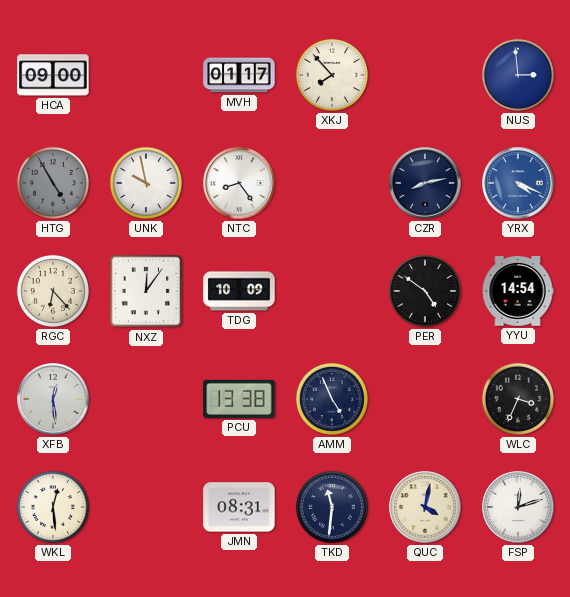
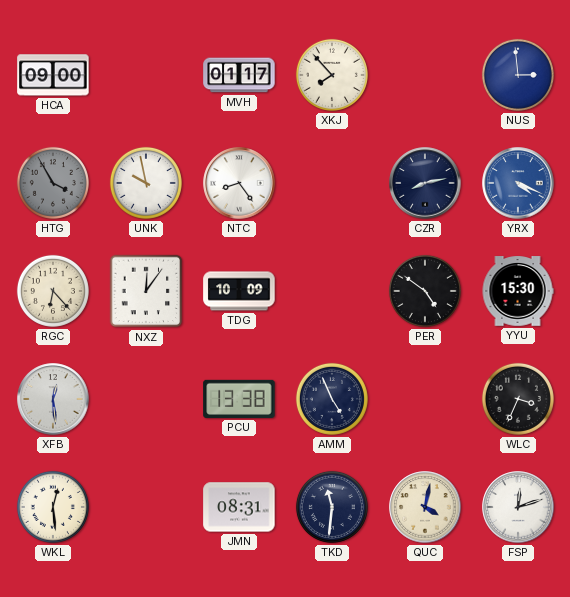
HTG: 4:55 -> 3:55
YYU: 14:54 -> 15:30
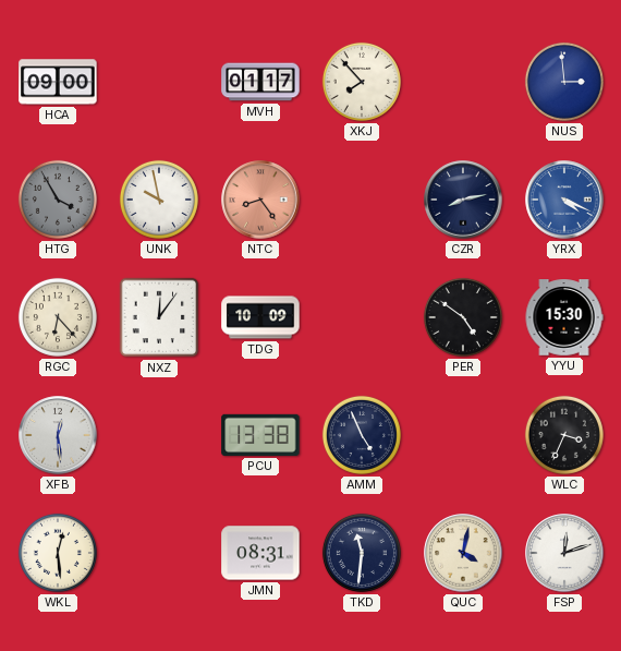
NTC dial: white -> salmon
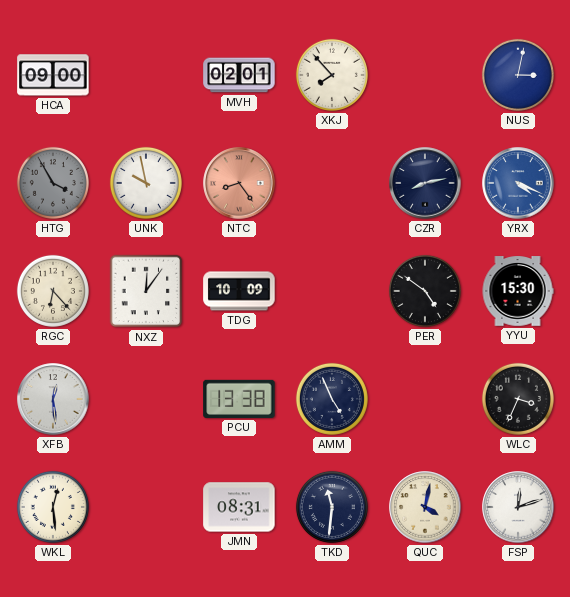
MVH: 01:17 -> 02:01
NUS: 2:59 -> 3:02
